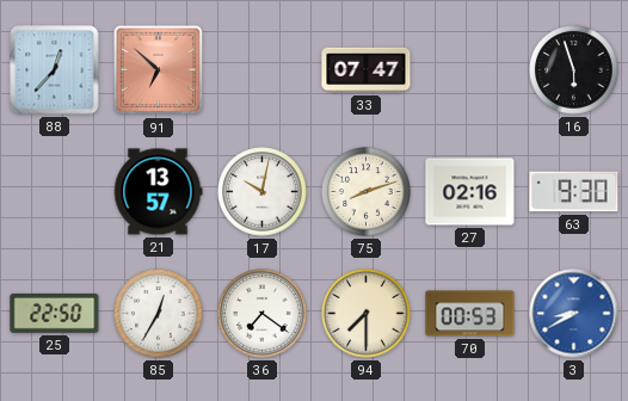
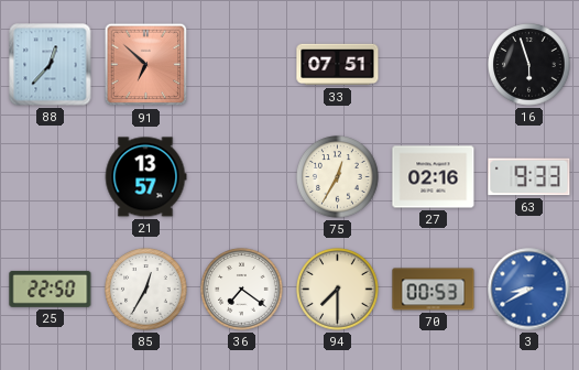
33: 07:47 -> 07:51
17: 10:02 -> none
75: 8:12 -> 12:35
63: 9:30 -> 9:33
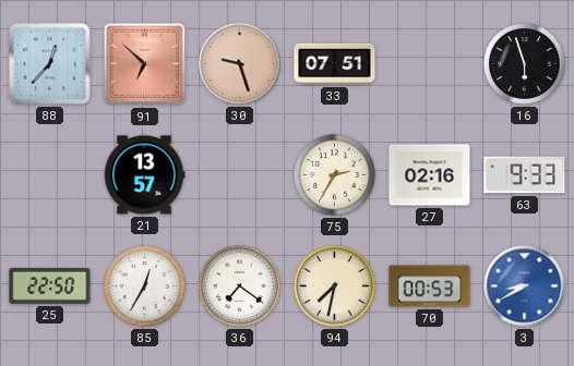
30: none -> 9:27
75: 12:35 -> 2:35
94: 7:30 -> 7:32
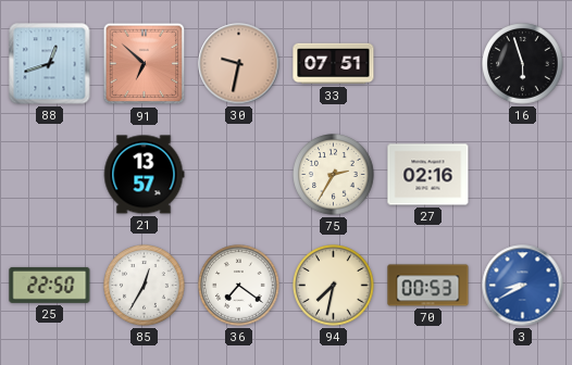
88: 12:37 -> 12:42
30: 9:27 -> 9:32
63: 9:33 -> none
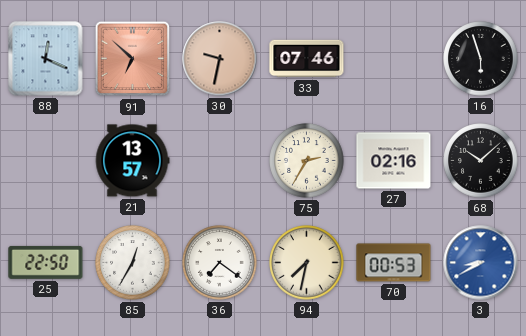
88: 12:42 -> 12:19
33: 07:51 -> 07:46
68: none -> 10:08
